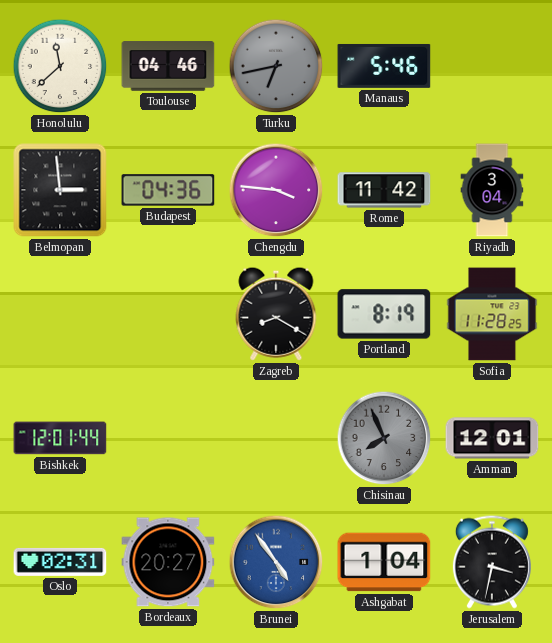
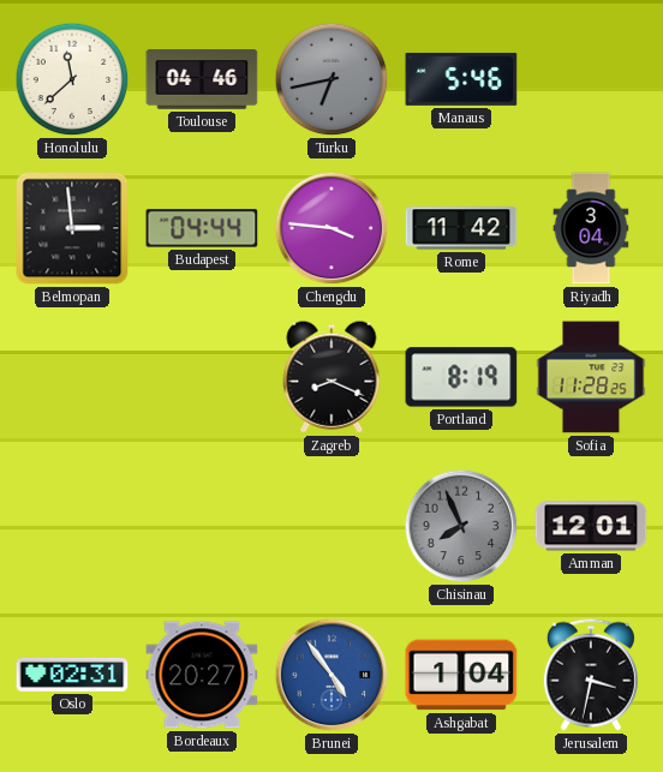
Budapest: 04:36 -> 04:44
Zagreb: 8:20 -> 8:19
Bishkek: 12:01 -> none
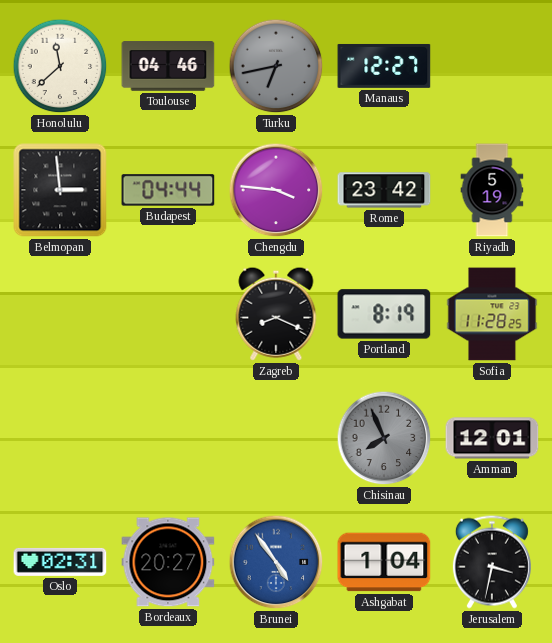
Manaus: 5:46 -> 12:27
Rome: 11:42 -> 23:42
Riyadh: 3:04 -> 5:19
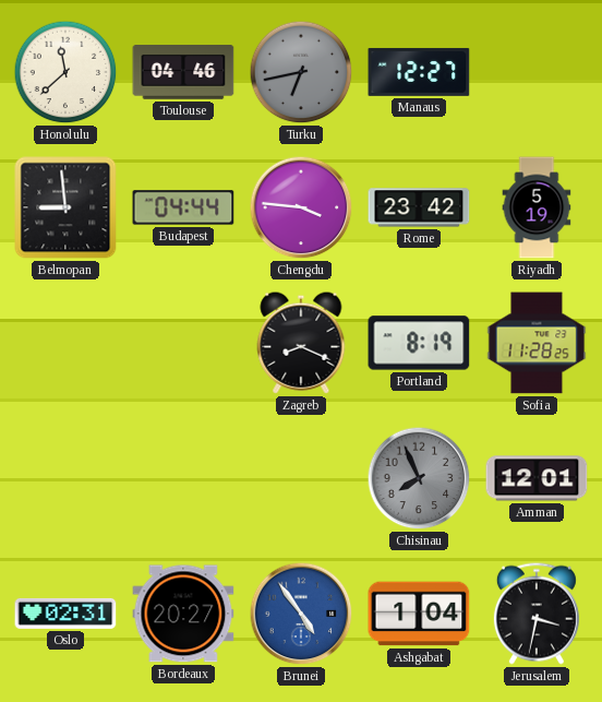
Belmopan: 2:59 -> 8:59
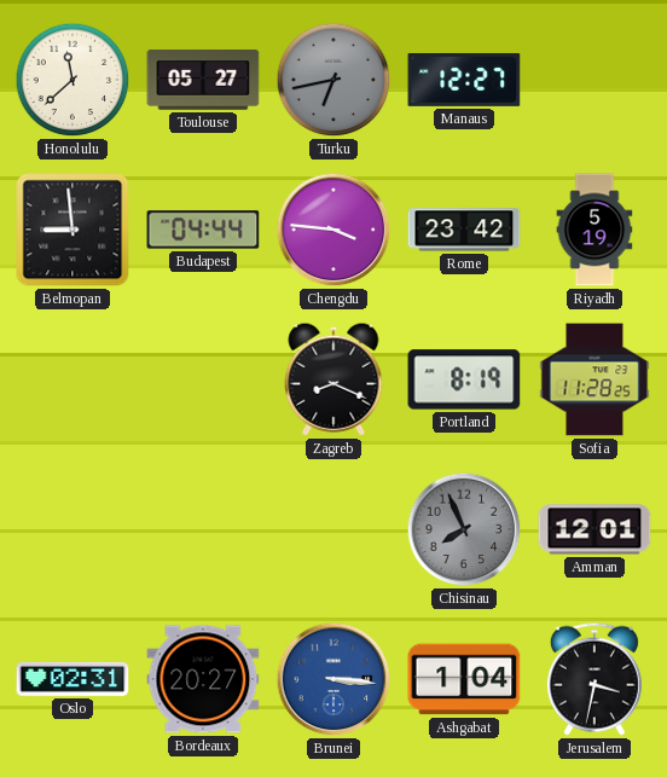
Toulouse: 04:46 -> 05:27
Brunei: 4:54 -> 3:16
